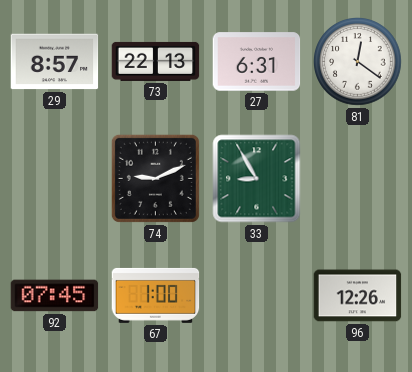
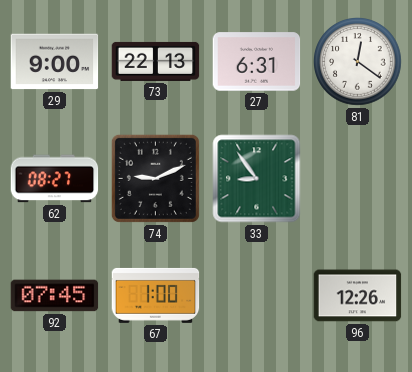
29: 8:57 -> 9:00
62: none -> 08:27
33: 8:55 -> 8:54
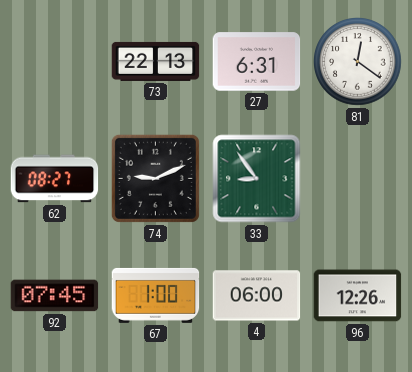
29: 9:00 -> none
4: none -> 06:00
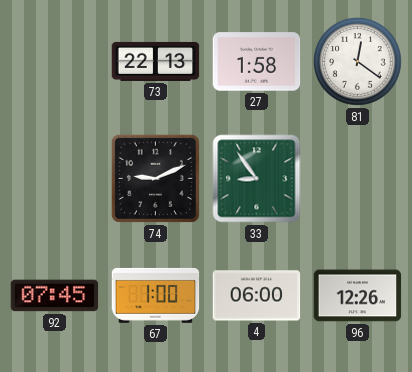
27: 6:31 -> 1:58
62: 08:27 -> none
